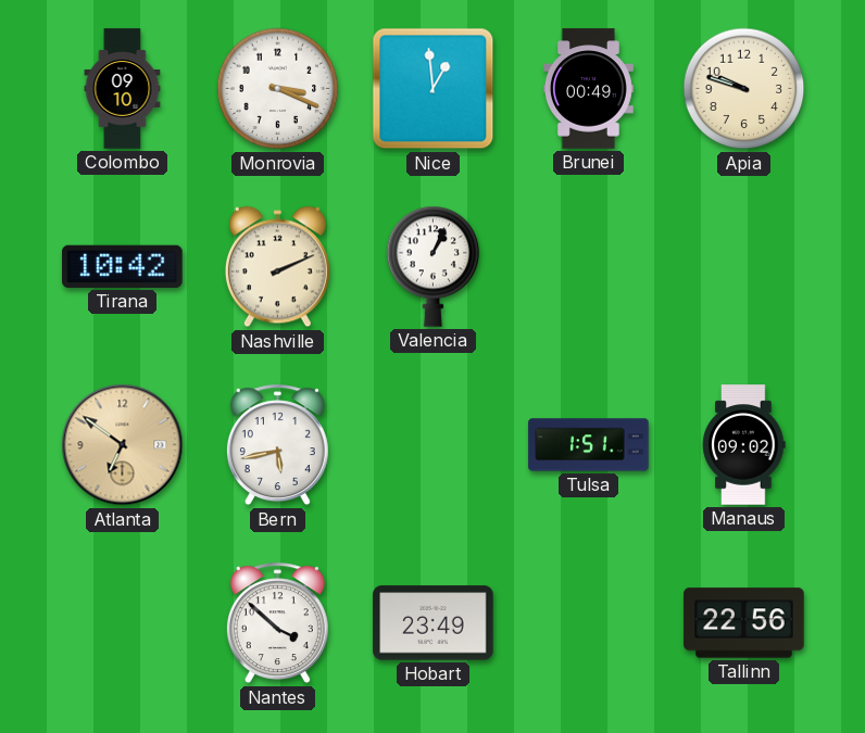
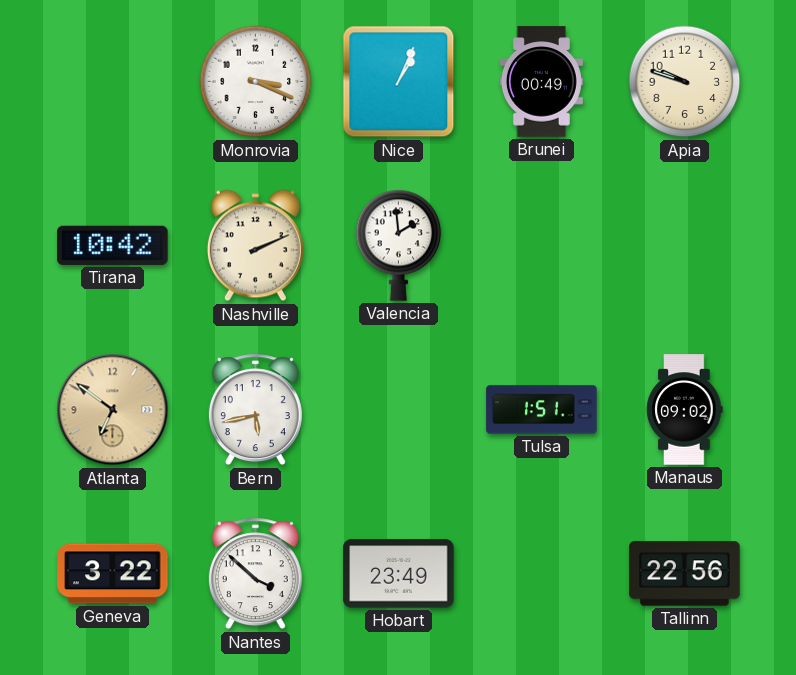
Colombo: 09:10 -> none
Nice: 12:59 -> 1:04
Valencia: 1:04 -> 1:59
Geneva: none -> 3:22
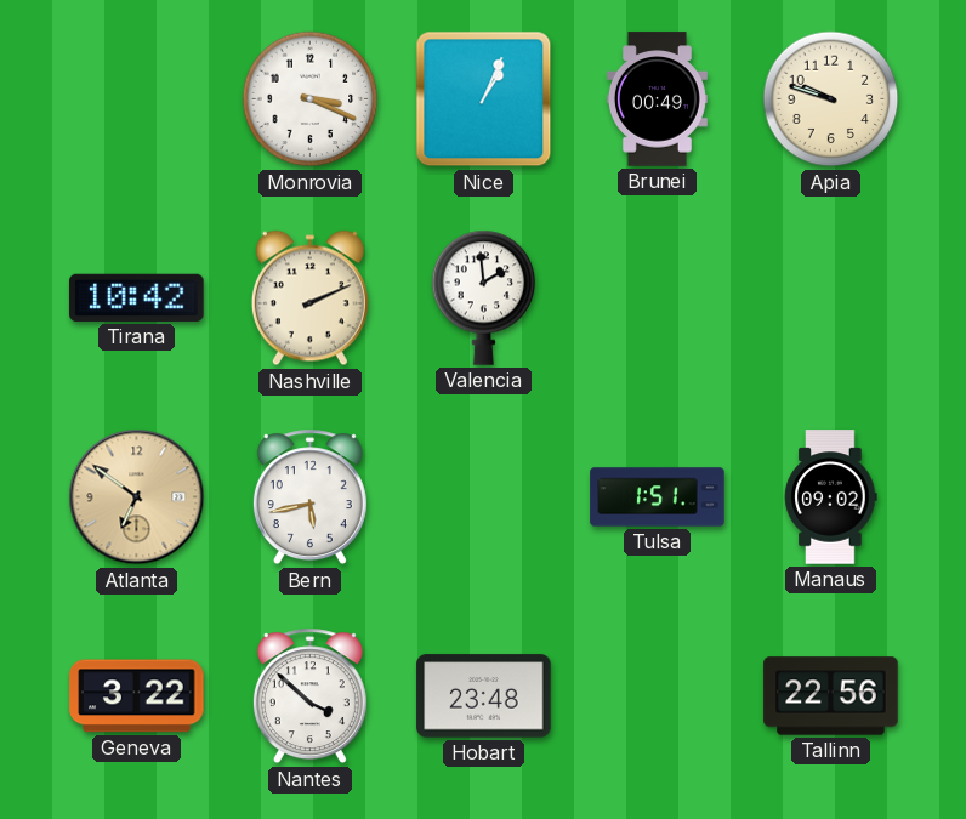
Hobart: 23:49 -> 23:48
